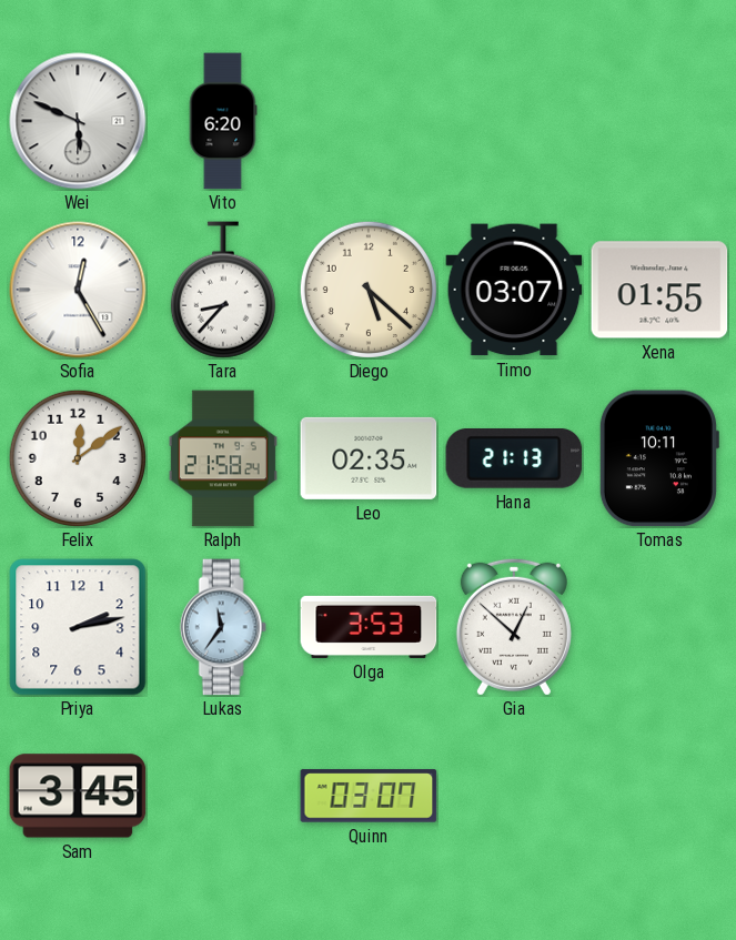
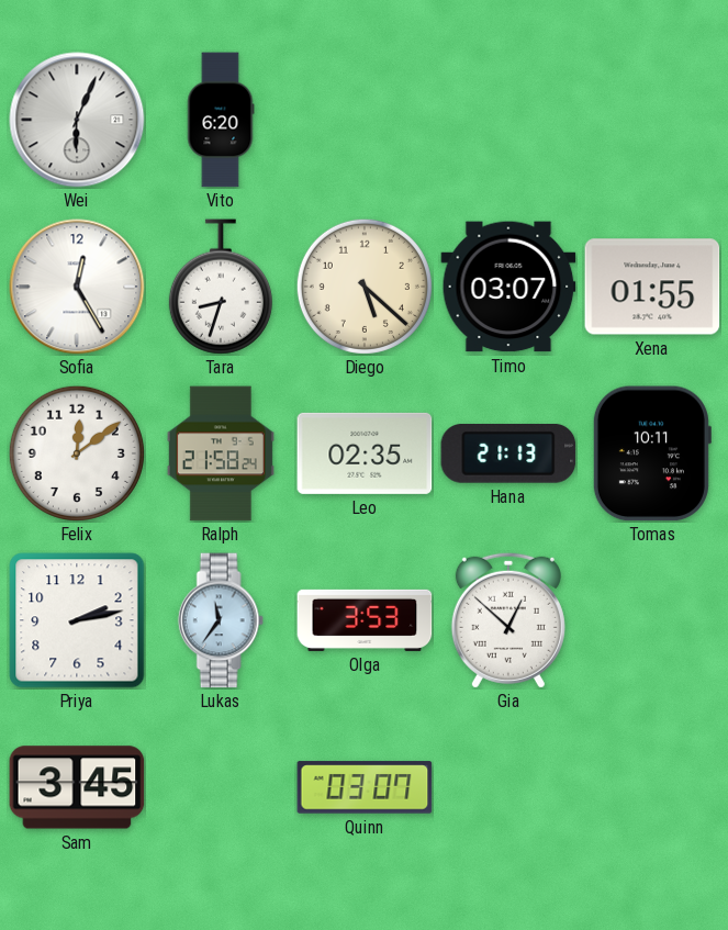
Wei: 5:49 -> 6:04
Tara: 8:37 -> 8:33
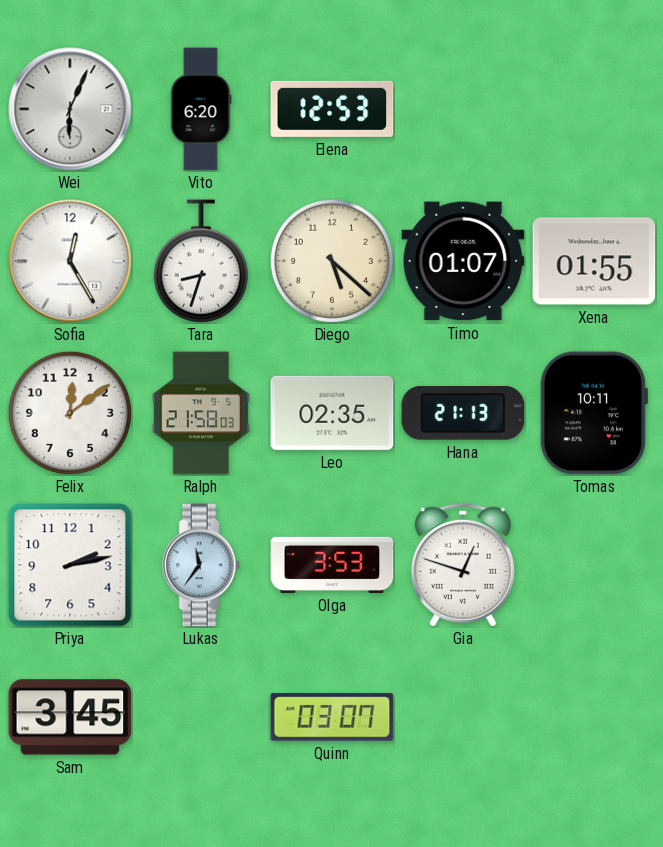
Elena: none -> 12:53
Timo: 03:07 -> 01:07
Ralph: 21:58:24 -> 21:58:03
Gia: 12:52 -> 12:48
